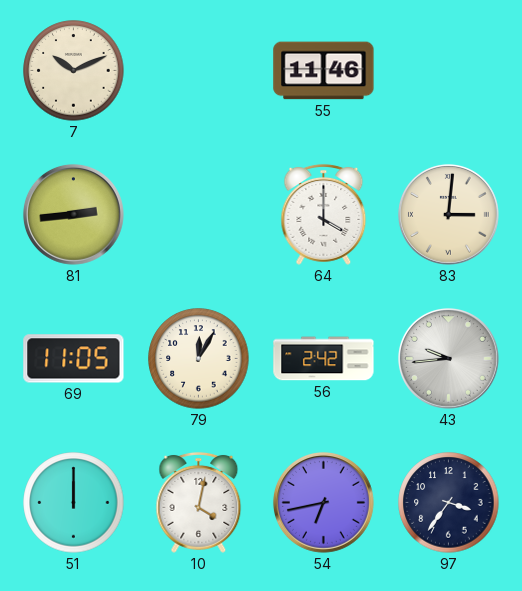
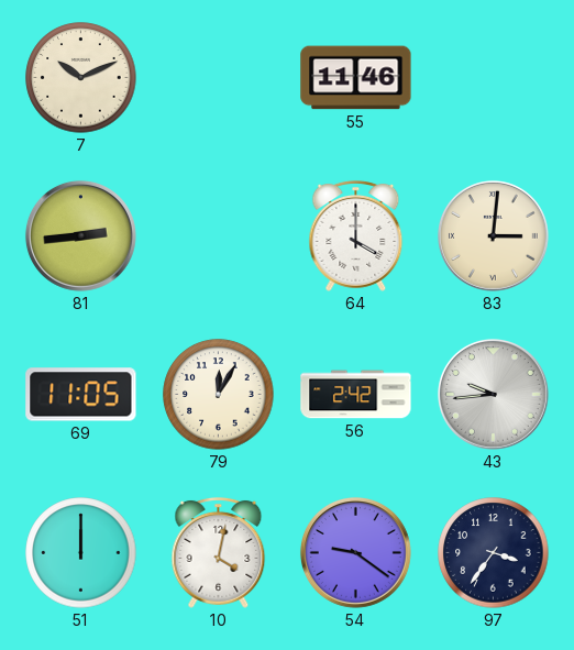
54: 6:43 -> 9:21
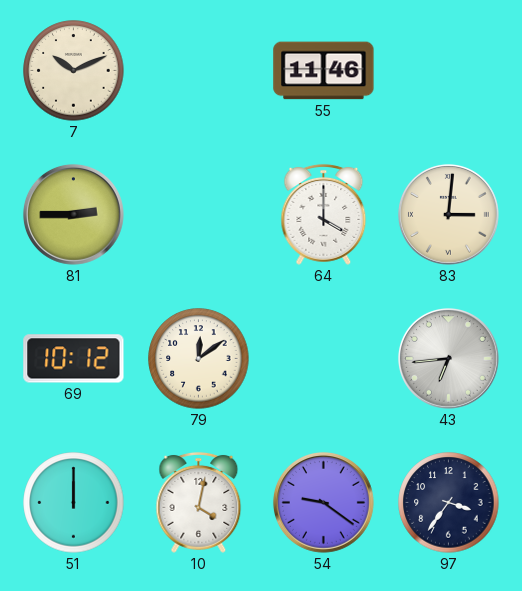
81: 2:44 -> 2:45
69: 11:05 -> 10:12
79: 12:05 -> 12:09
56: 2:42 -> none
43: 9:44 -> 6:44
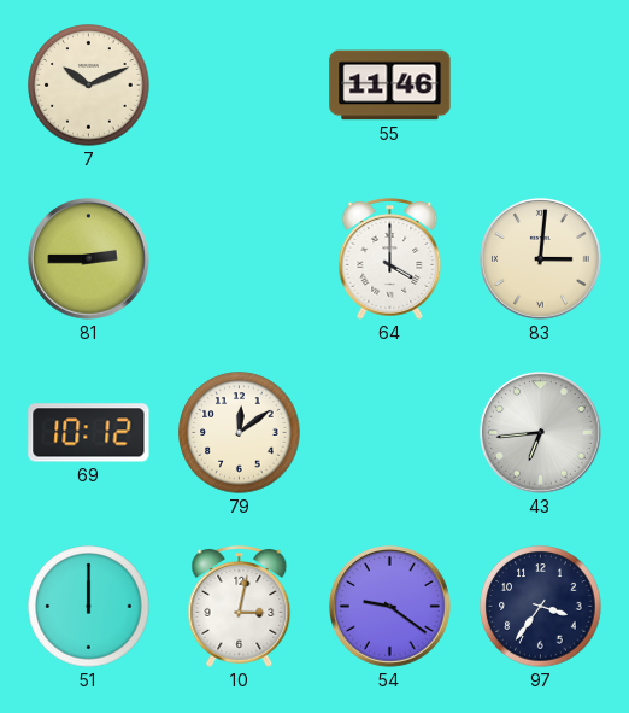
10: 4:02 -> 3:02
